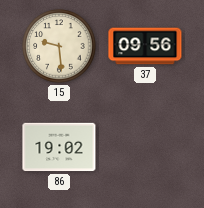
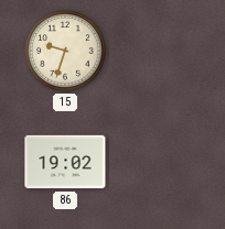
15: 9:29 -> 9:33
37: 09:56 -> none
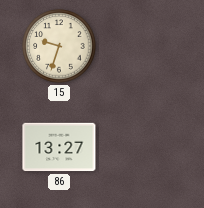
86: 19:02 -> 13:27
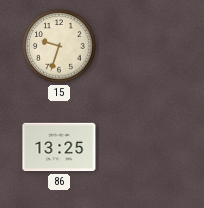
86: 13:27 -> 13:25
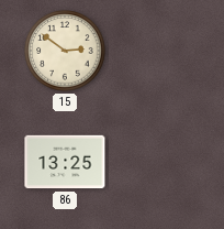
15: 9:33 -> 2:51
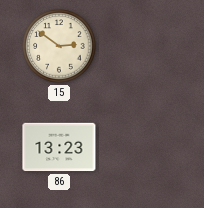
86: 13:25 -> 13:23
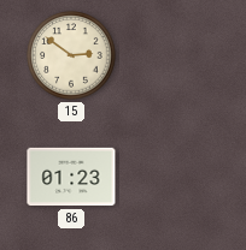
86: 13:23 -> 01:23
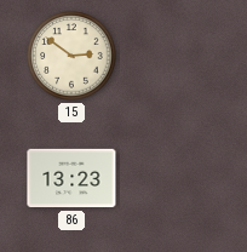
86: 01:23 -> 13:23
